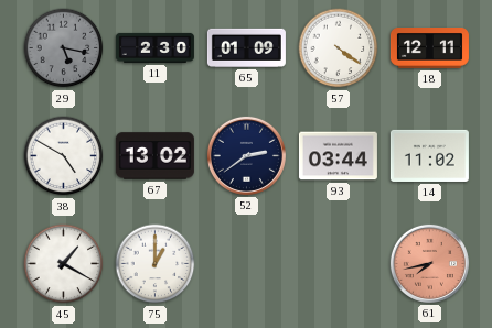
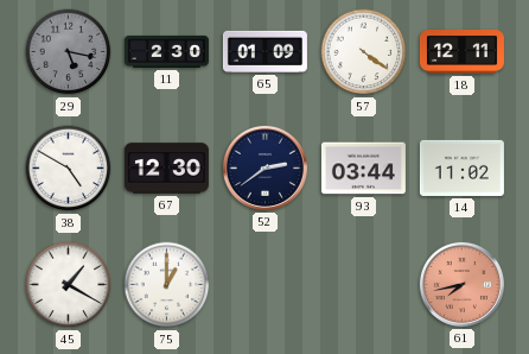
67: 13:02 -> 12:30
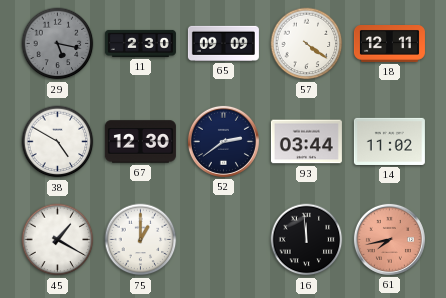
65: 01:09 -> 09:09
16: none -> 11:59
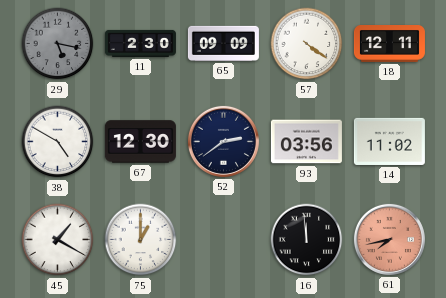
93: 03:44 -> 03:56
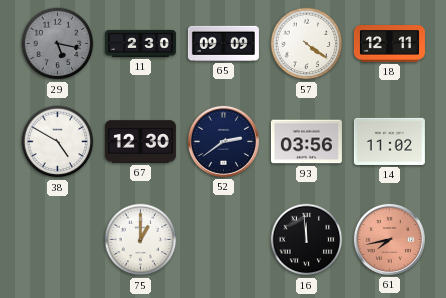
45: 1:20 -> none
